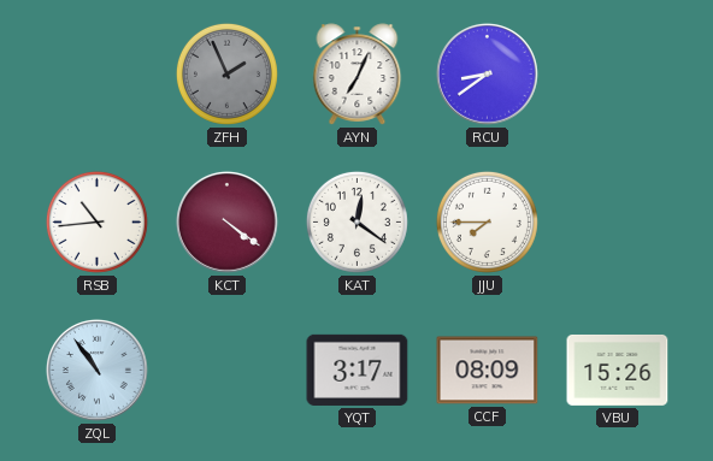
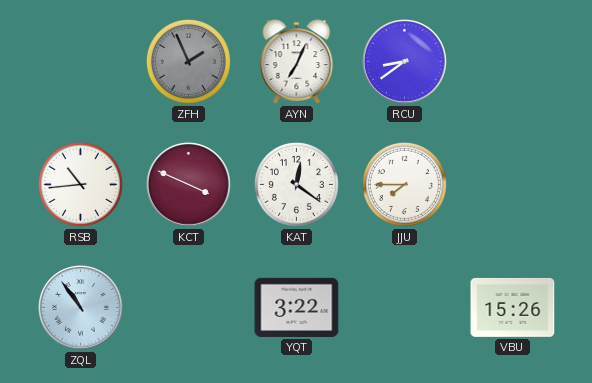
KCT: 4:21 -> 3:49
YQT: 3:17 -> 3:22
CCF: 08:09 -> none
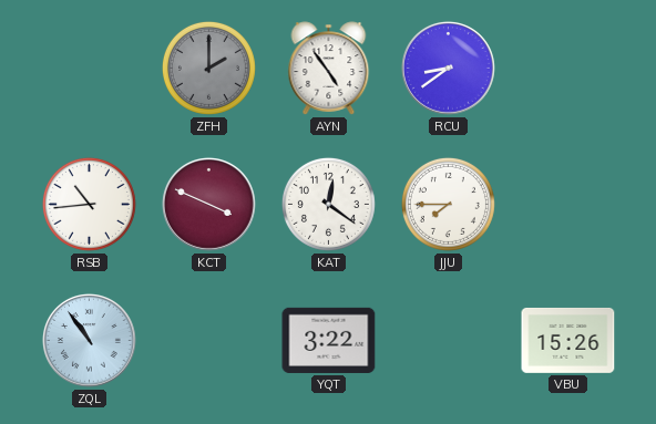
ZFH: 1:56 -> 2:00
AYN: 7:04 -> 4:54
